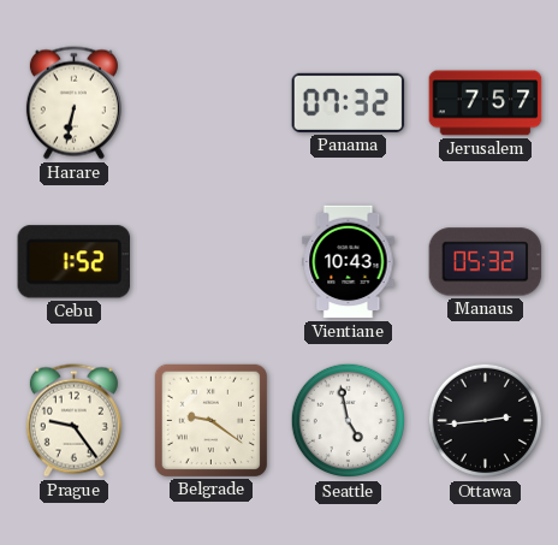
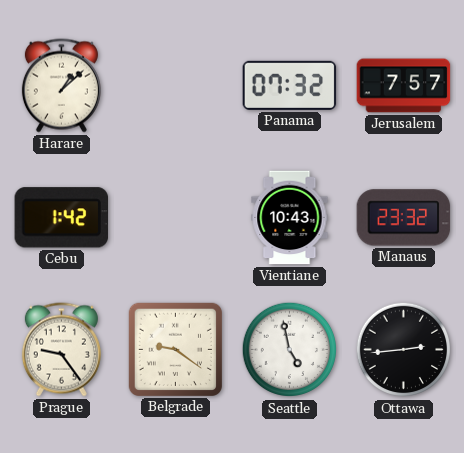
Harare: 6:32 -> 1:08
Cebu: 1:52 -> 1:42
Manaus: 05:32 -> 23:32
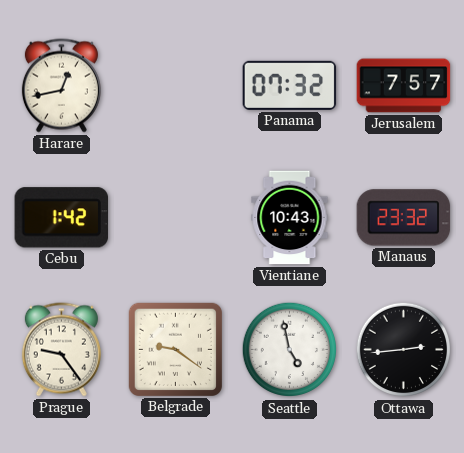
Harare: 1:08 -> 12:43
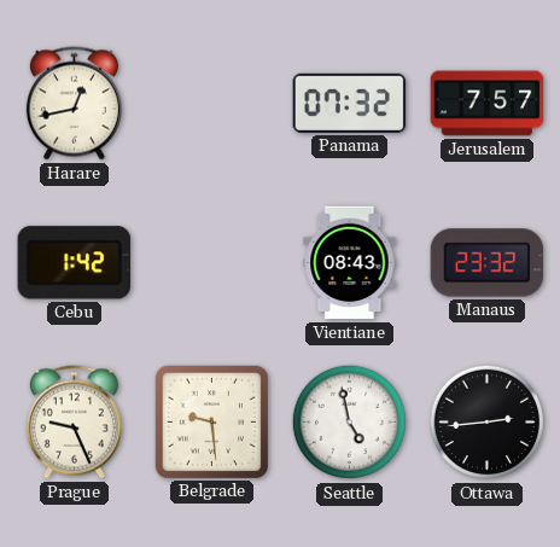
Vientiane: 10:43 -> 08:43
Prague: 9:24 -> 9:26
Belgrade: 9:21 -> 9:29
